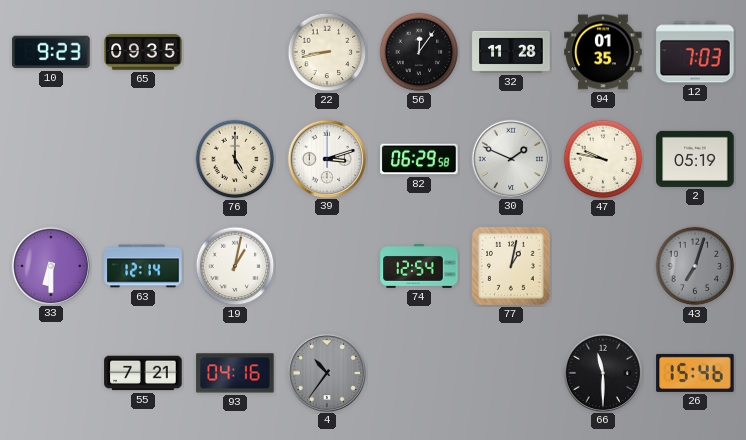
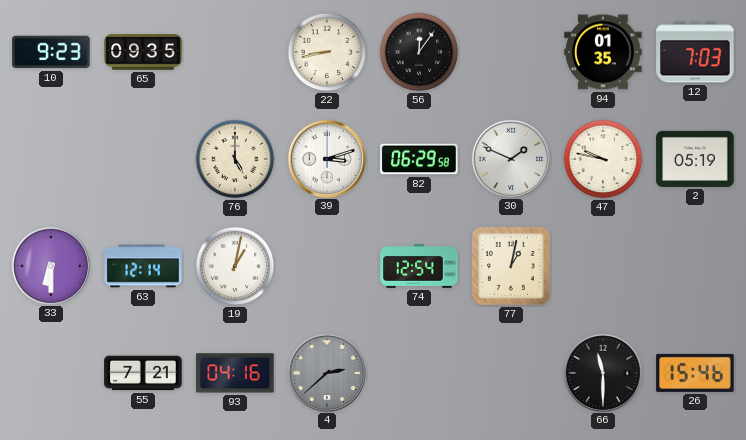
32: 11:28 -> none
43: 7:03 -> none
4: 10:36 -> 2:38
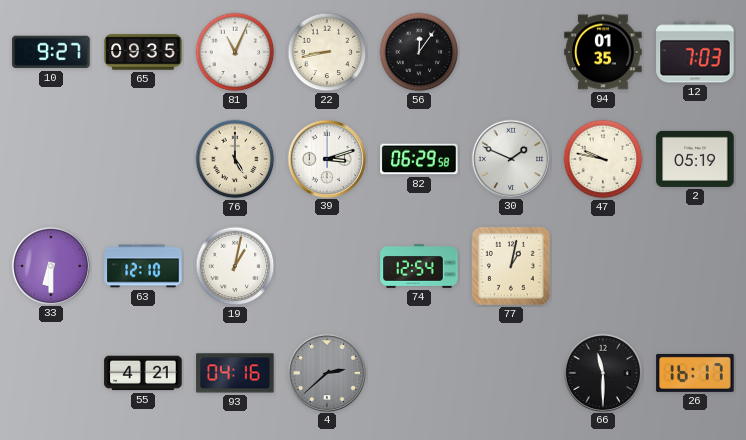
10: 9:23 -> 9:27
81: none -> 11:04
63: 12:14 -> 12:10
55: 7:21 -> 4:21
26: 15:46 -> 16:17
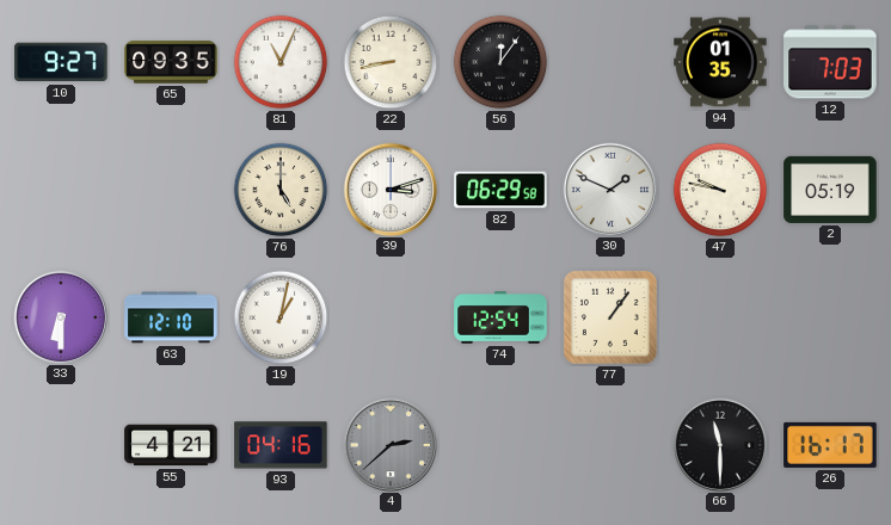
77: 1:02 -> 1:06
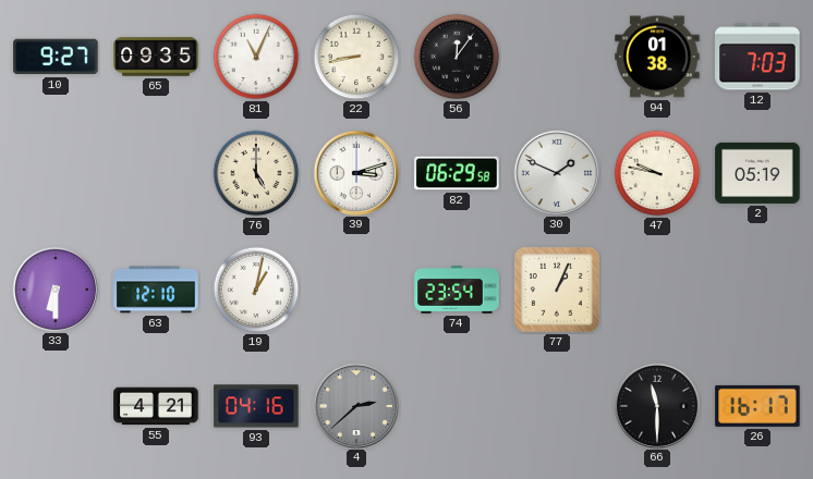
94: 01:35 -> 01:38
74: 12:54 -> 23:54
77: 1:06 -> 1:04
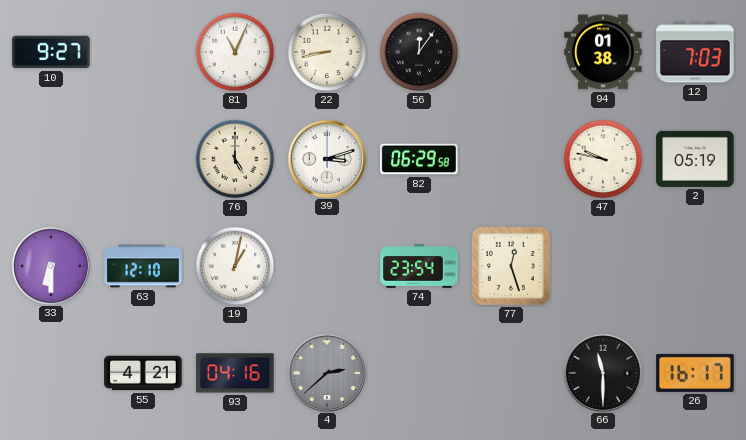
65: 09:35 -> none
30: 1:49 -> none
77: 1:04 -> 12:27
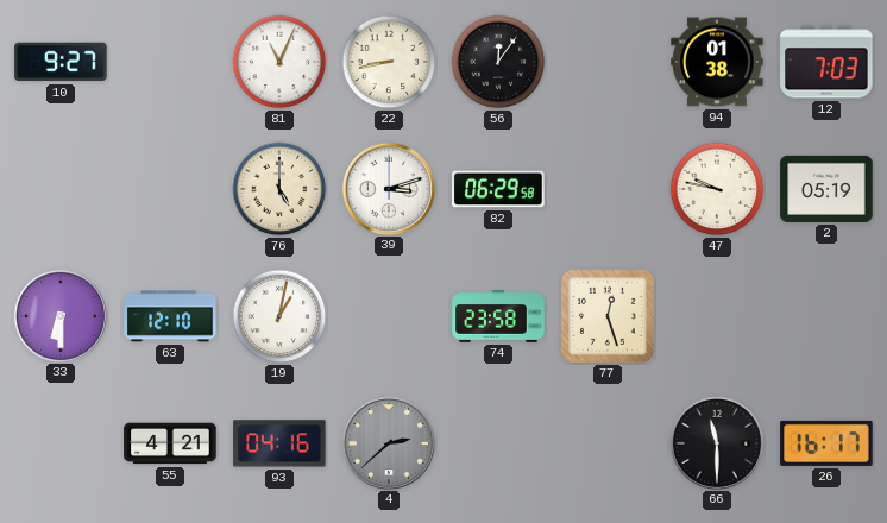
74: 23:54 -> 23:58
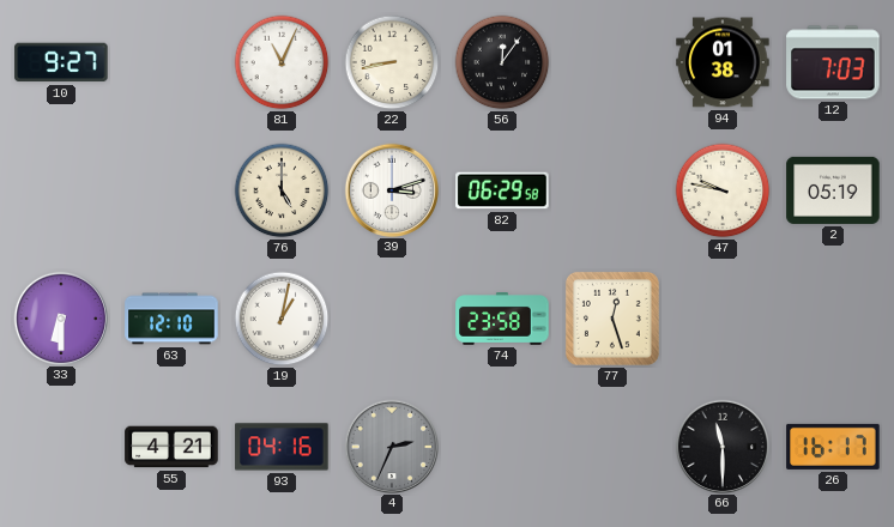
4: 2:38 -> 2:34
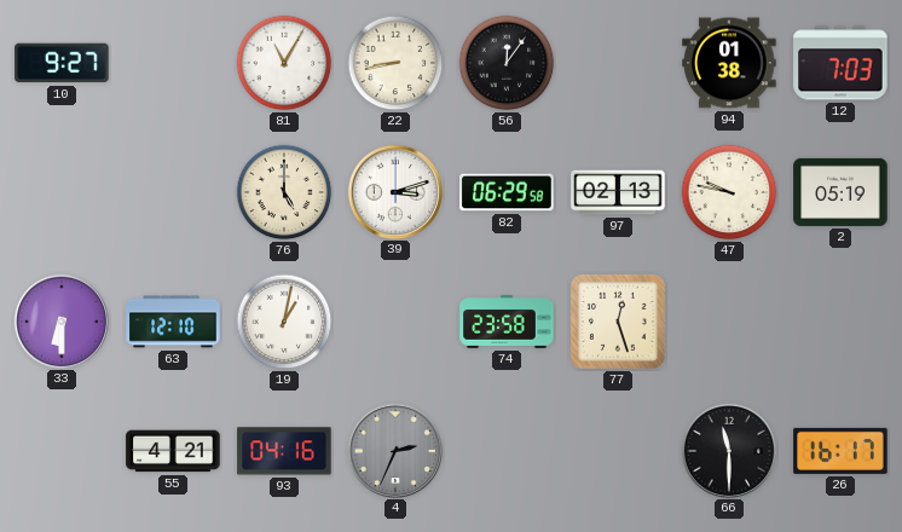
81: 11:04 -> 11:05
97: none -> 02:13
